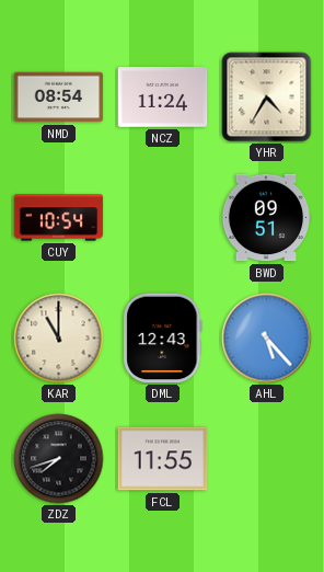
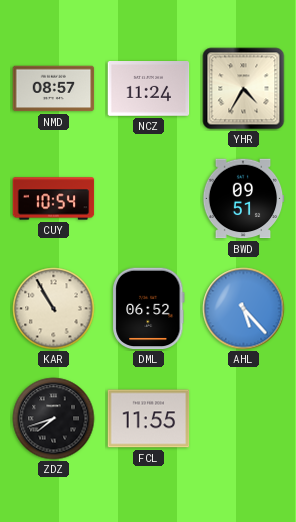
NMD: 08:54 -> 08:57
KAR: 11:00 -> 10:55
DML: 12:43 -> 06:52
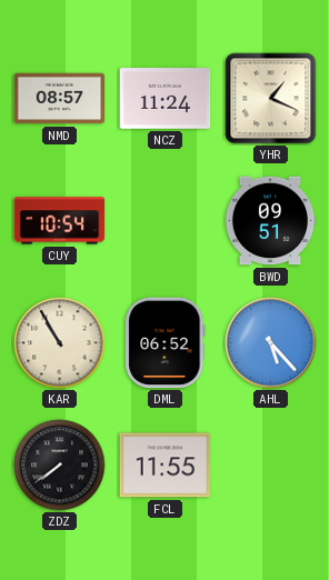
YHR: 4:35 -> 1:19
ZDZ: 7:42 -> 7:39
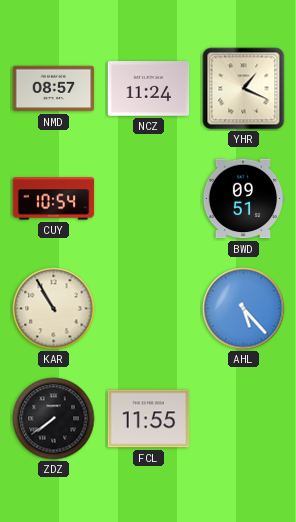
DML: 06:52 -> none
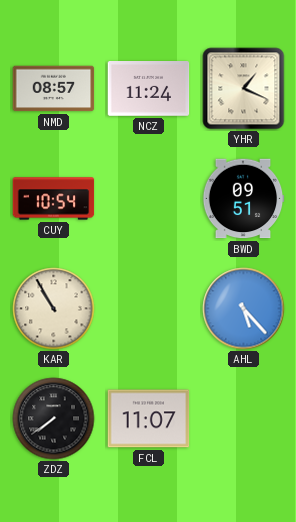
FCL: 11:55 -> 11:07
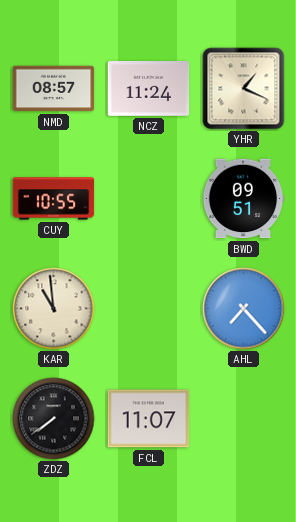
CUY: 10:54 -> 10:55
KAR: 10:55 -> 10:59
AHL: 5:23 -> 7:23
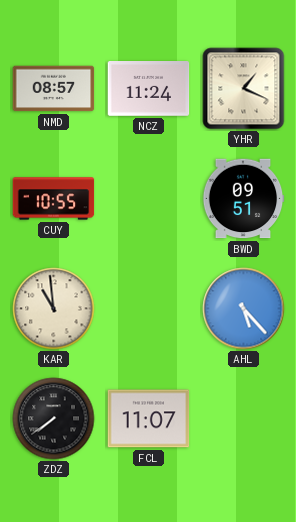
AHL: 7:23 -> 5:23
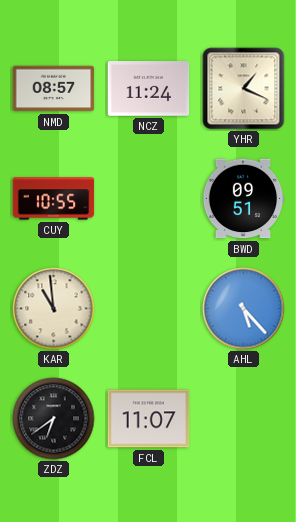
ZDZ: 7:39 -> 6:39
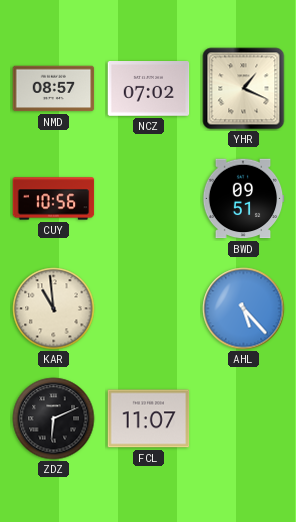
NCZ: 11:24 -> 07:02
CUY: 10:55 -> 10:56
ZDZ: 6:39 -> 6:11
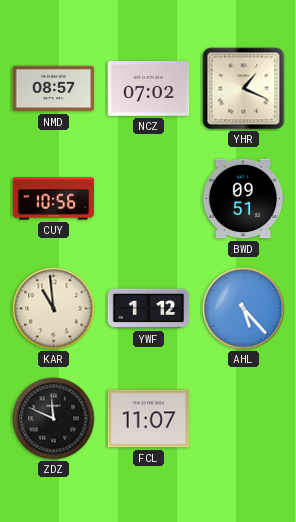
YWF: none -> 1:12
ZDZ: 6:11 -> 11:49
